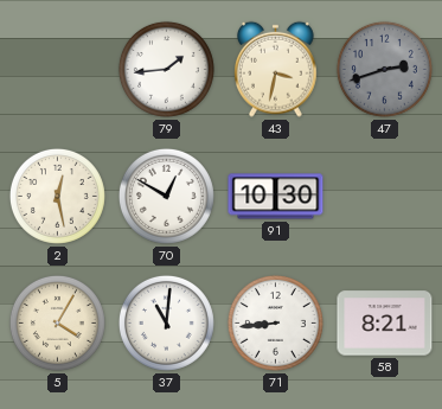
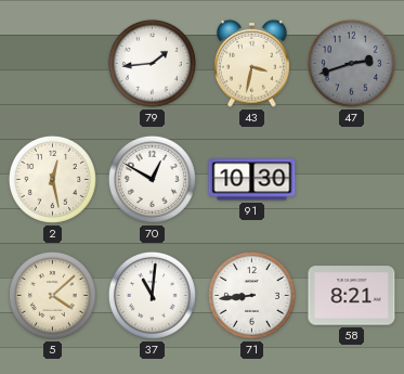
5: 4:05 -> 4:08
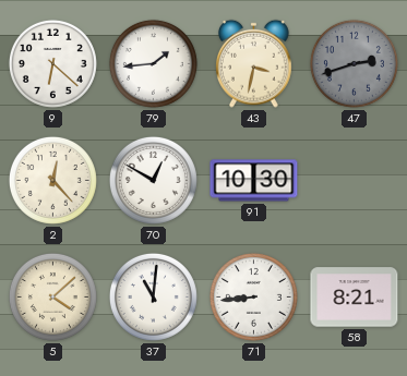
9: none -> 6:22
2: 12:28 -> 12:23
